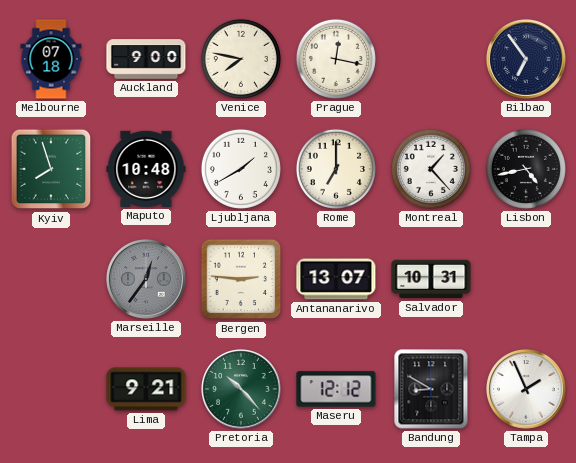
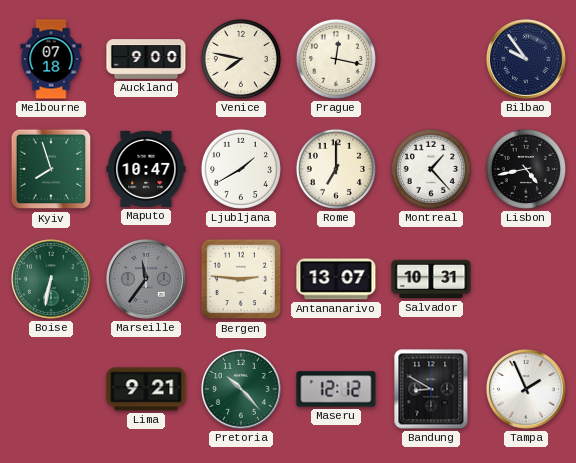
Bilbao: 6:54 -> 9:54
Maputo: 10:48 -> 10:47
Boise: none -> 6:32
Marseille: 12:36 -> 11:36
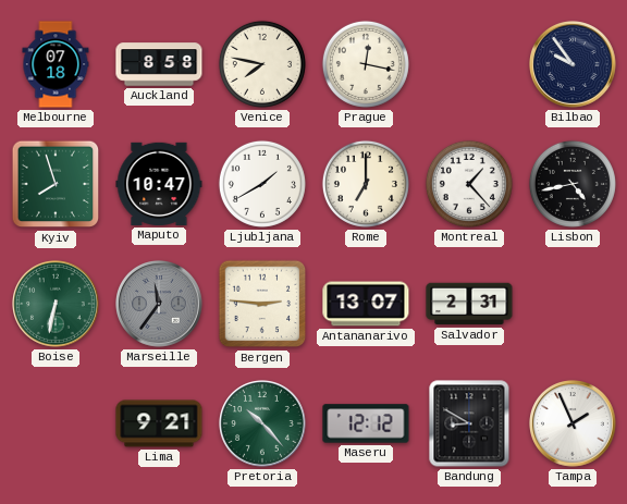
Auckland: 9:00 -> 8:58
Salvador: 10:31 -> 2:31
